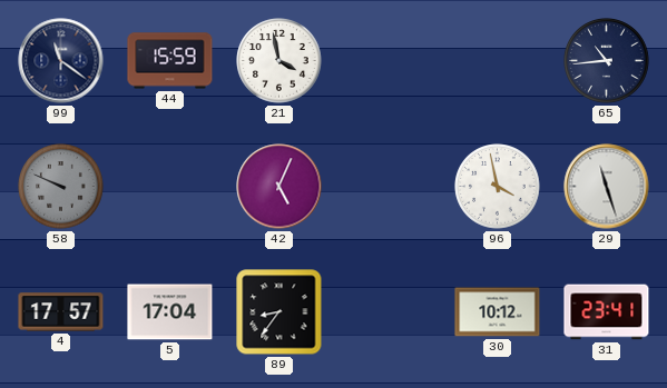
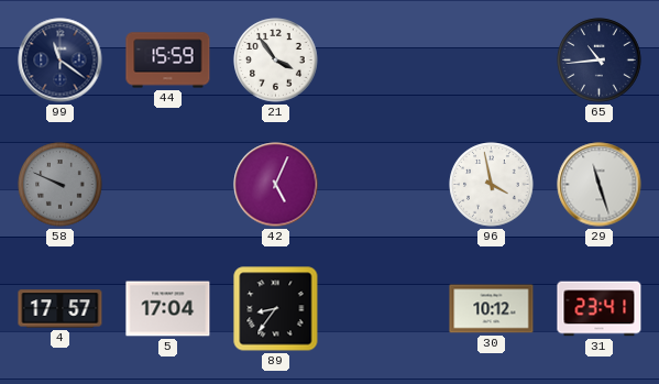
21: 3:58 -> 3:54
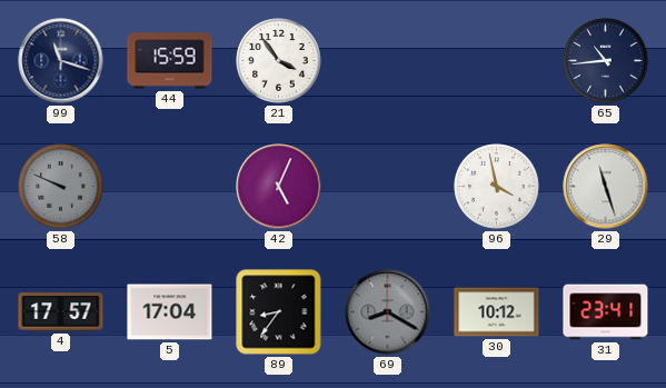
99: 11:21 -> 11:18
69: none -> 8:20
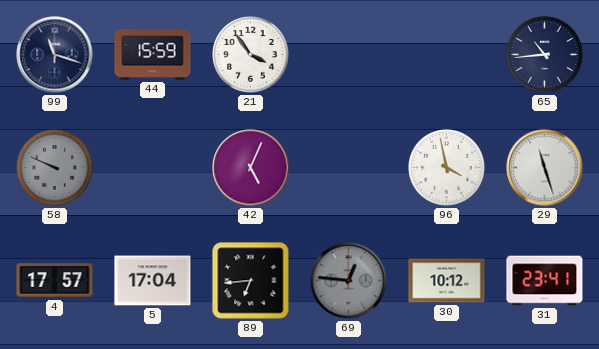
89: 8:36 -> 6:44
69: 8:20 -> 12:46
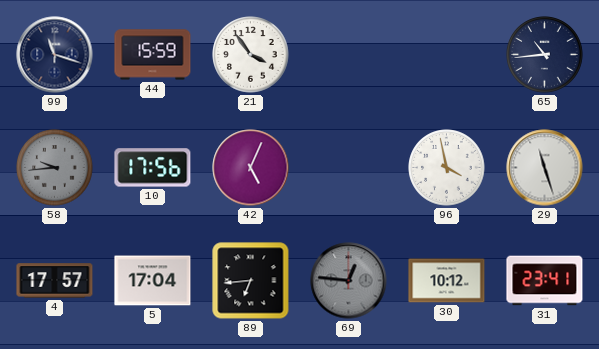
58: 9:49 -> 9:44
10: none -> 17:56
